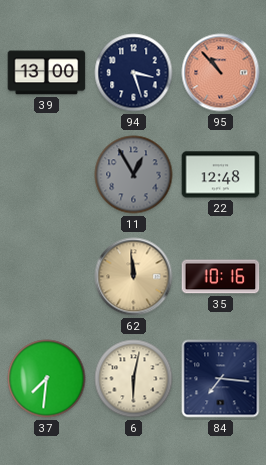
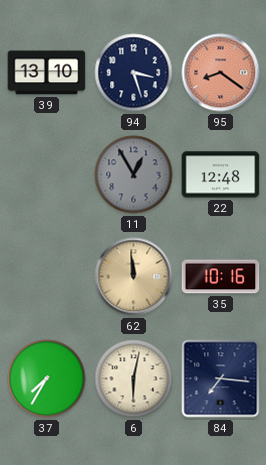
39: 13:00 -> 13:10
95: 10:53 -> 8:21
37: 7:31 -> 7:35
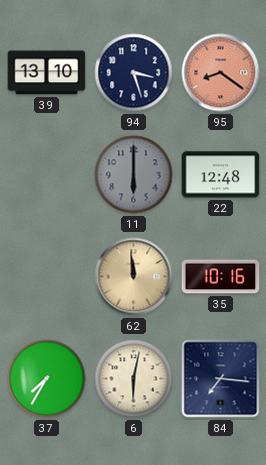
11: 12:55 -> 6:00
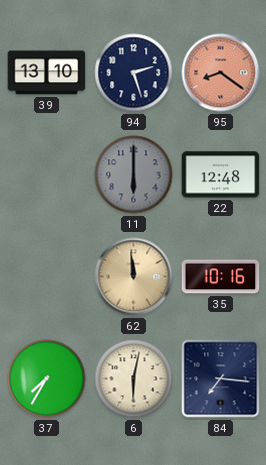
94: 3:27 -> 2:27
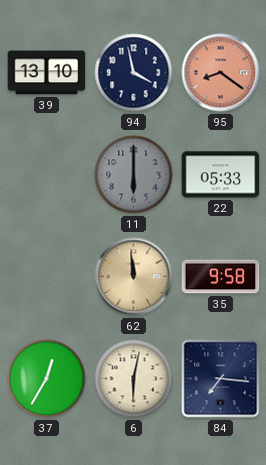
94: 2:27 -> 3:58
22: 12:48 -> 05:33
35: 10:16 -> 9:58
37: 7:35 -> 12:35
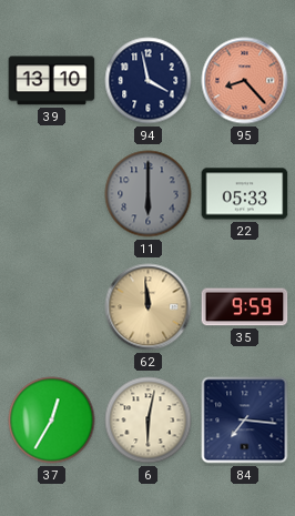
95: 8:21 -> 8:23
35: 9:58 -> 9:59
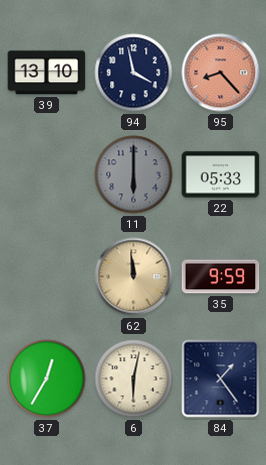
84: 7:16 -> 1:24
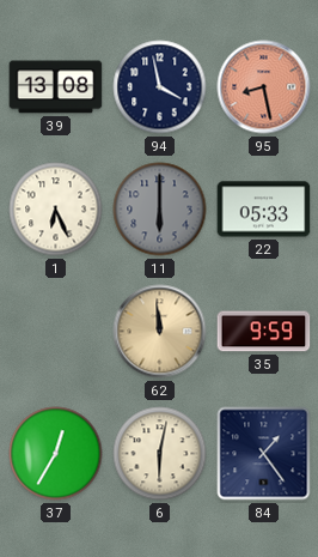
39: 13:10 -> 13:08
95: 8:23 -> 8:28
1: none -> 6:26
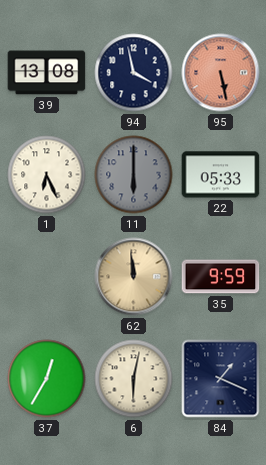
95: 8:28 -> 5:28
84: 1:24 -> 1:19
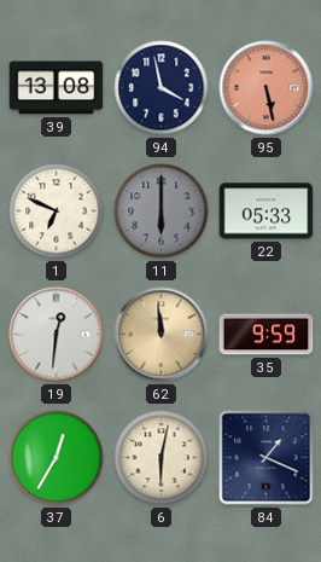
1: 6:26 -> 6:49
19: none -> 12:31
